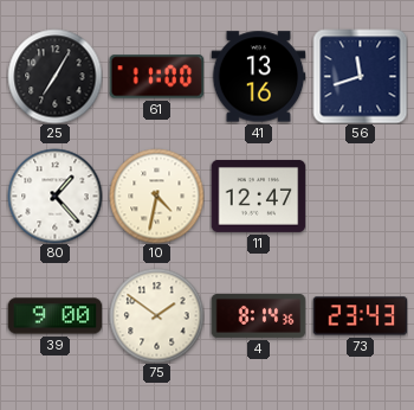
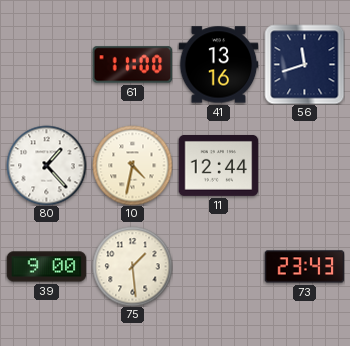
25: 7:05 -> none
11: 12:47 -> 12:44
75: 1:51 -> 1:29
4: 8:14 -> none
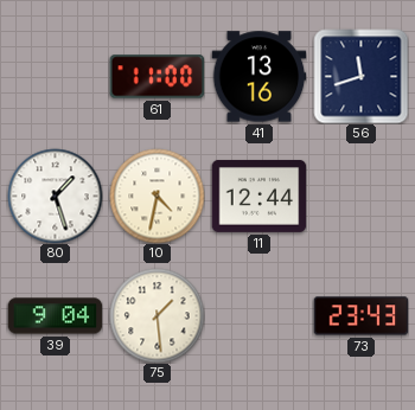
80: 1:23 -> 1:27
39: 9:00 -> 9:04
